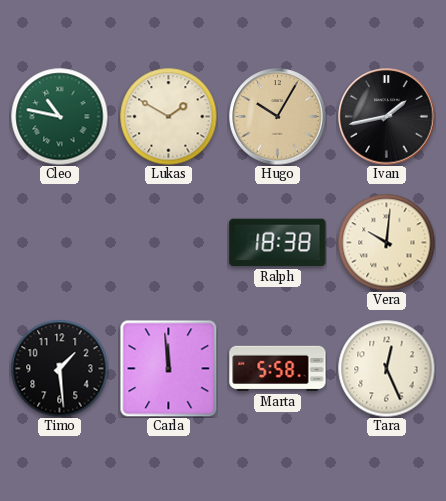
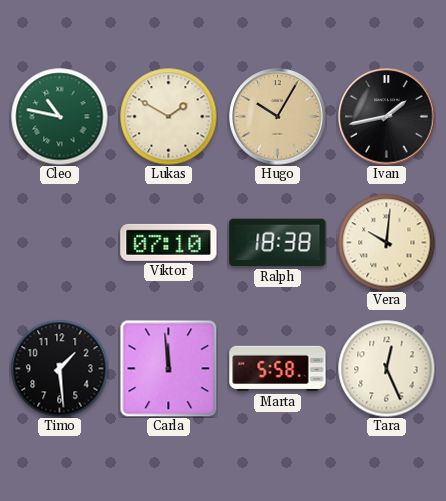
Viktor: none -> 07:10
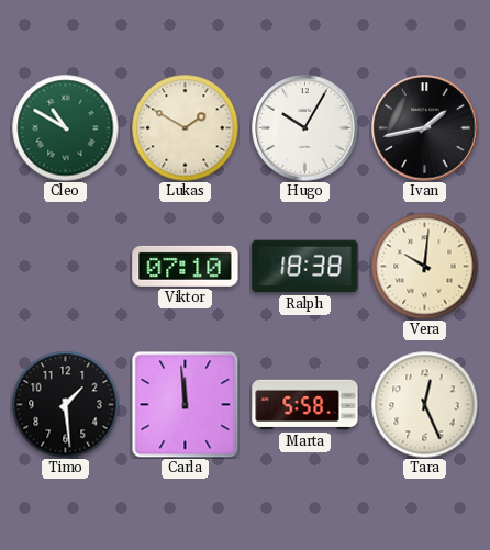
Cleo: 10:47 -> 10:50
Hugo dial: champagne -> white
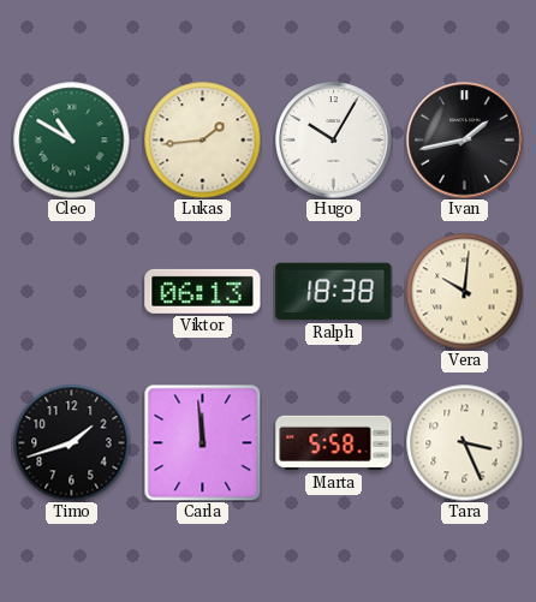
Lukas: 1:50 -> 1:44
Viktor: 07:10 -> 06:13
Timo: 1:29 -> 1:42
Tara: 12:26 -> 3:26
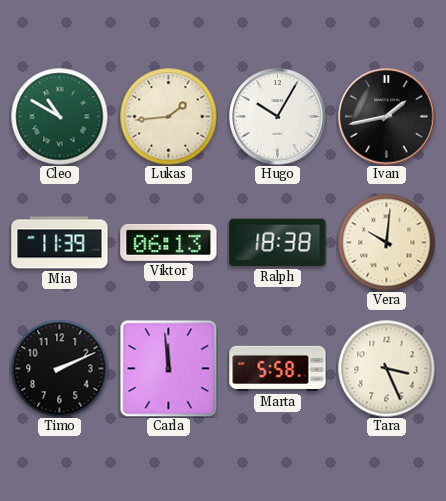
Mia: none -> 11:39
Timo: 1:42 -> 2:11
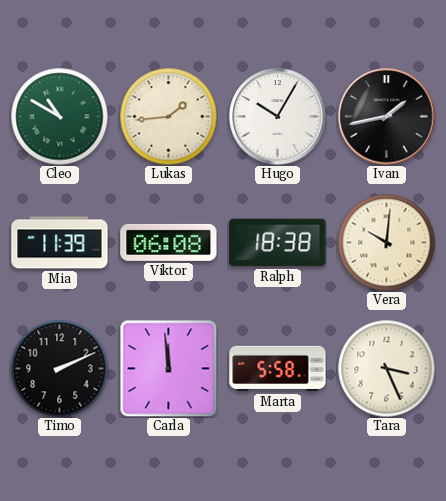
Viktor: 06:13 -> 06:08
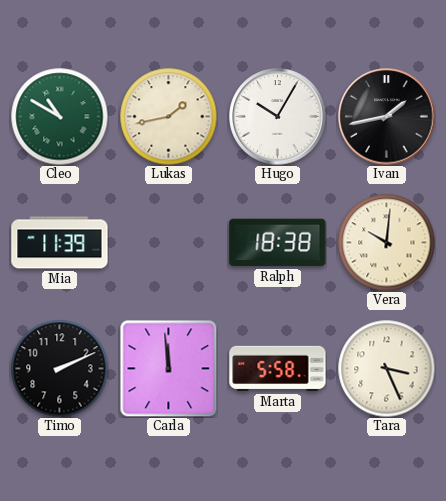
Lukas: 1:44 -> 1:43
Viktor: 06:08 -> none
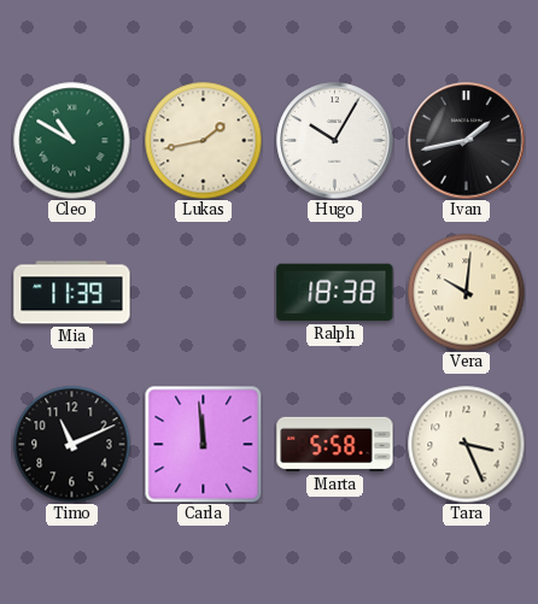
Timo: 2:11 -> 11:11
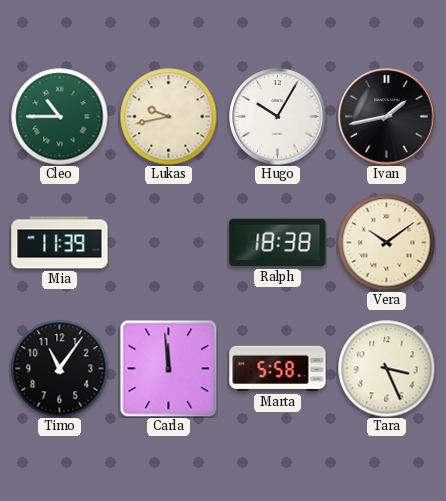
Cleo: 10:50 -> 10:45
Lukas: 1:43 -> 9:43
Vera: 10:01 -> 10:09
Timo: 11:11 -> 11:06
